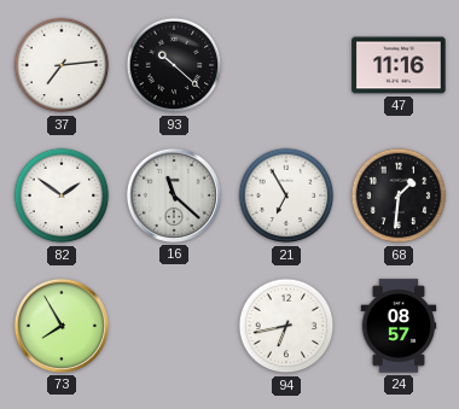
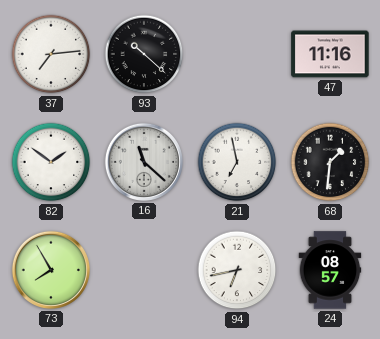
21: 6:55 -> 6:58
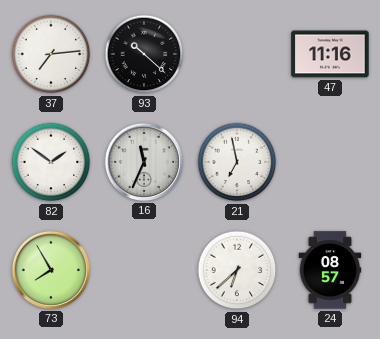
16: 11:22 -> 11:34
68: 1:31 -> none
94: 6:43 -> 6:38
